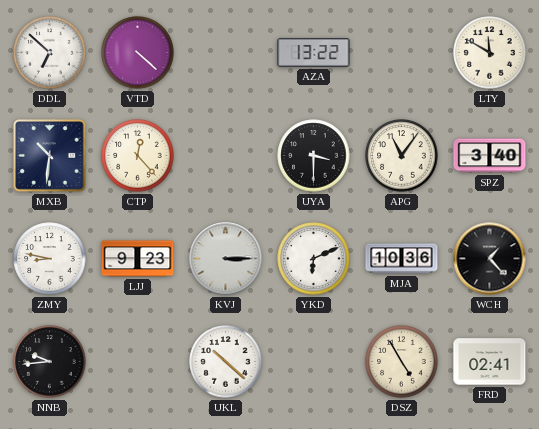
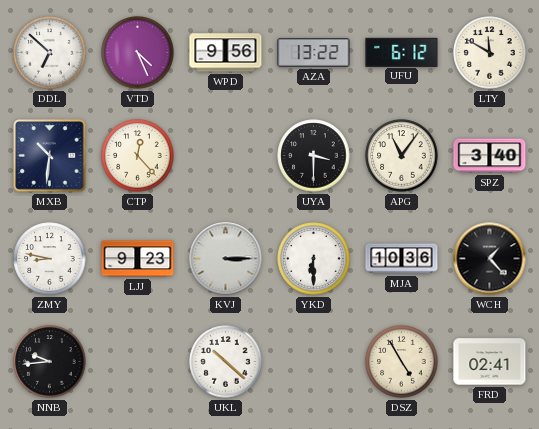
VTD: 4:22 -> 4:26
WPD: none -> 9:56
UFU: none -> 6:12
YKD: 6:11 -> 6:30
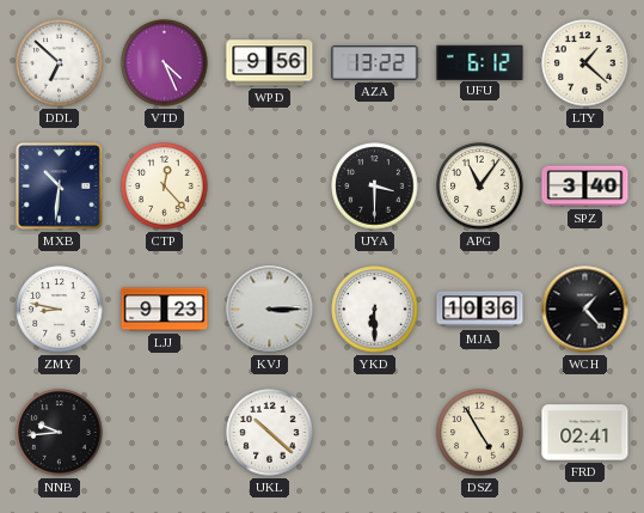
LTY: 11:50 -> 1:22
